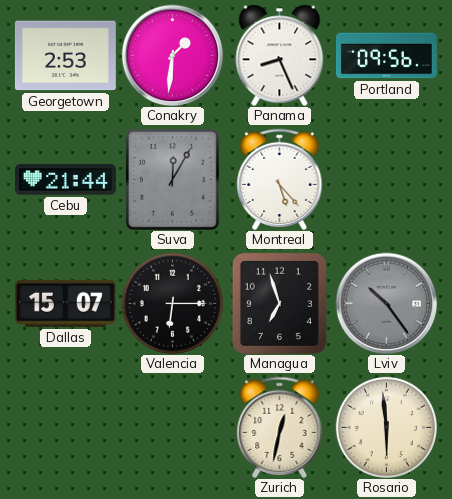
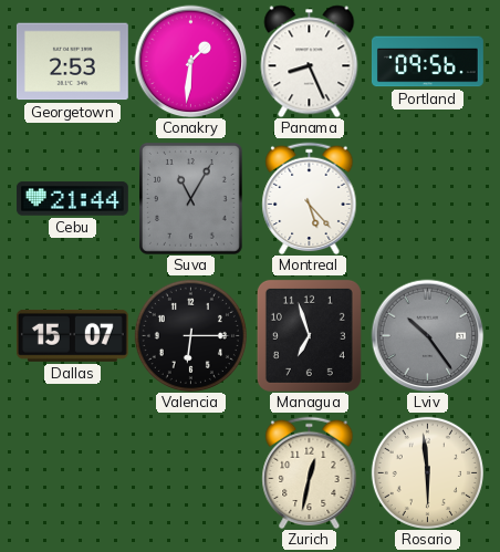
Suva: 12:05 -> 11:05
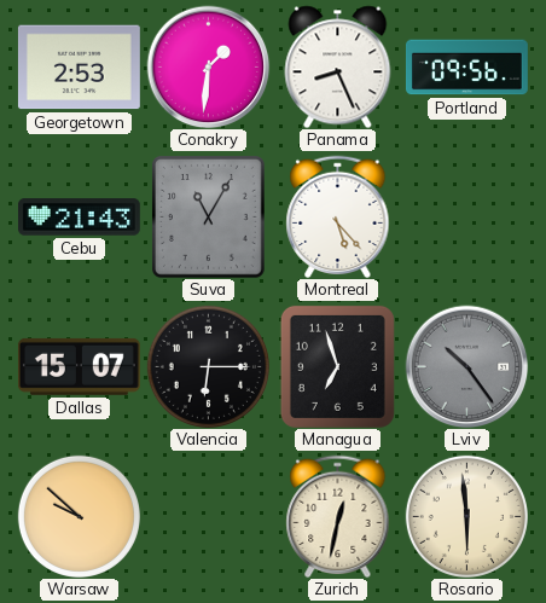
Cebu: 21:44 -> 21:43
Warsaw: none -> 9:52
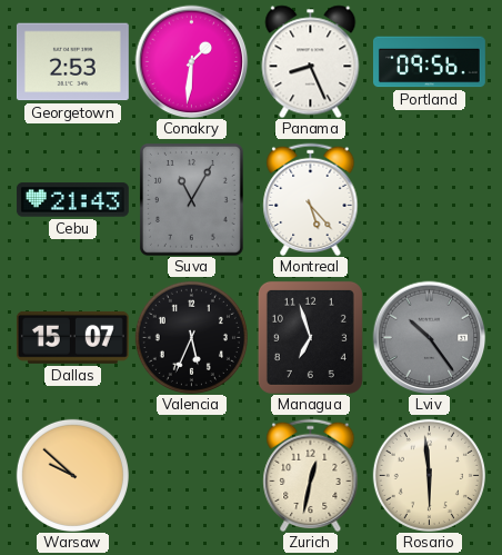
Valencia: 6:15 -> 5:34
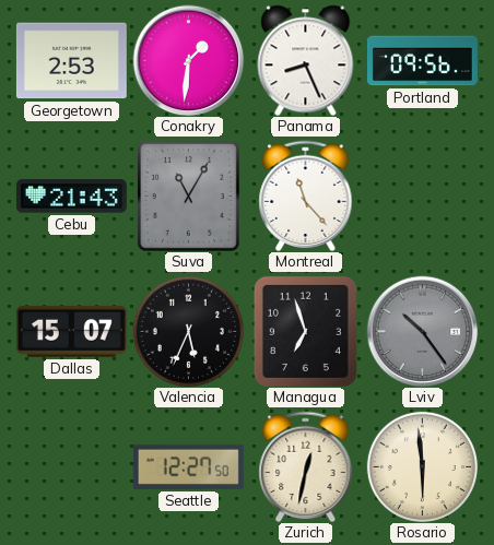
Montreal: 5:23 -> 11:23
Warsaw: 9:52 -> none
Seattle: none -> 12:27
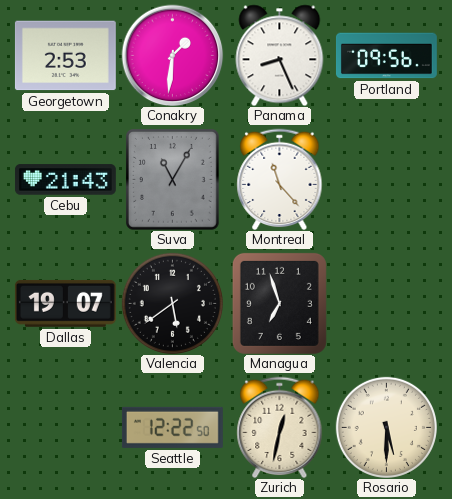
Dallas: 15:07 -> 19:07
Valencia: 5:34 -> 5:39
Lviv: 10:24 -> none
Seattle: 12:27 -> 12:22
Rosario: 5:59 -> 5:30
